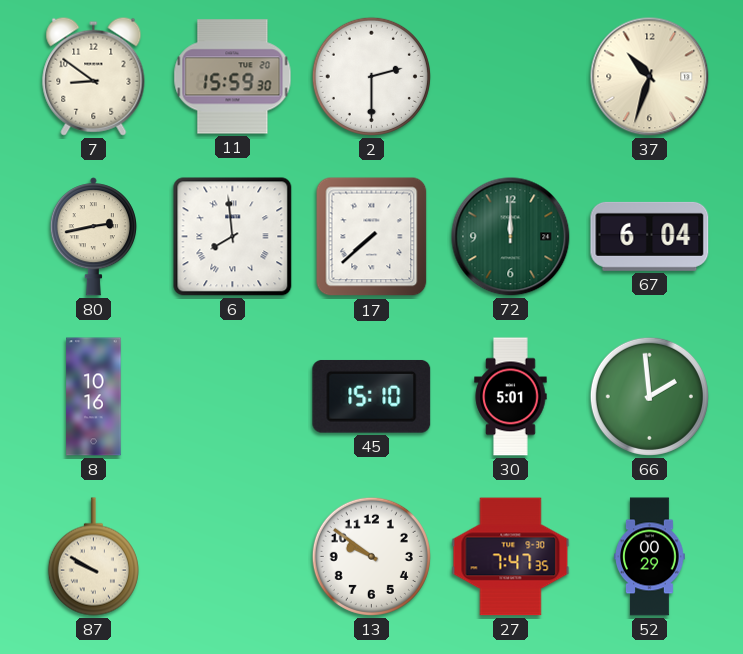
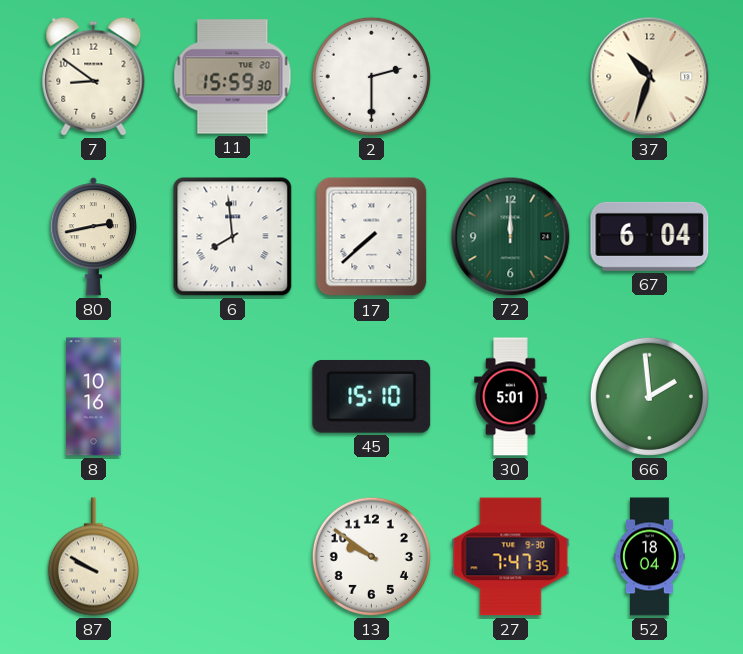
52: 00:29 -> 18:04
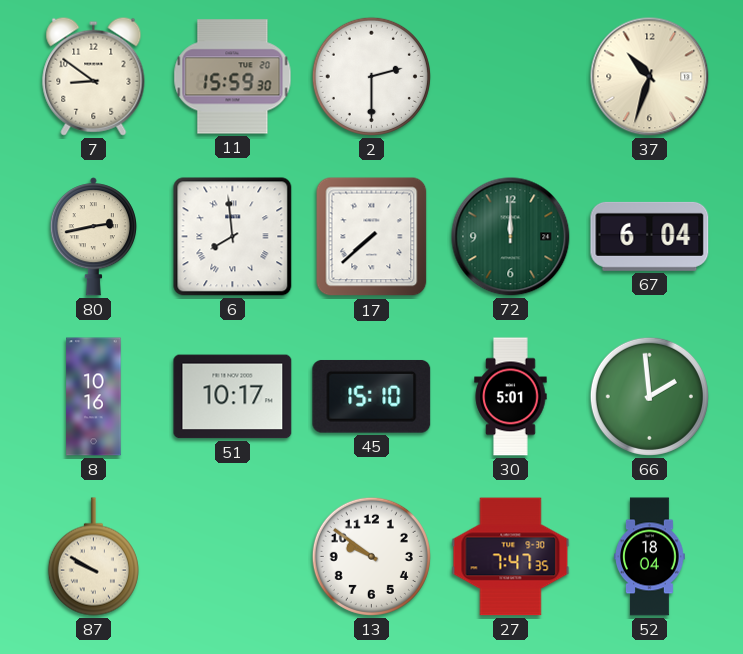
51: none -> 10:17
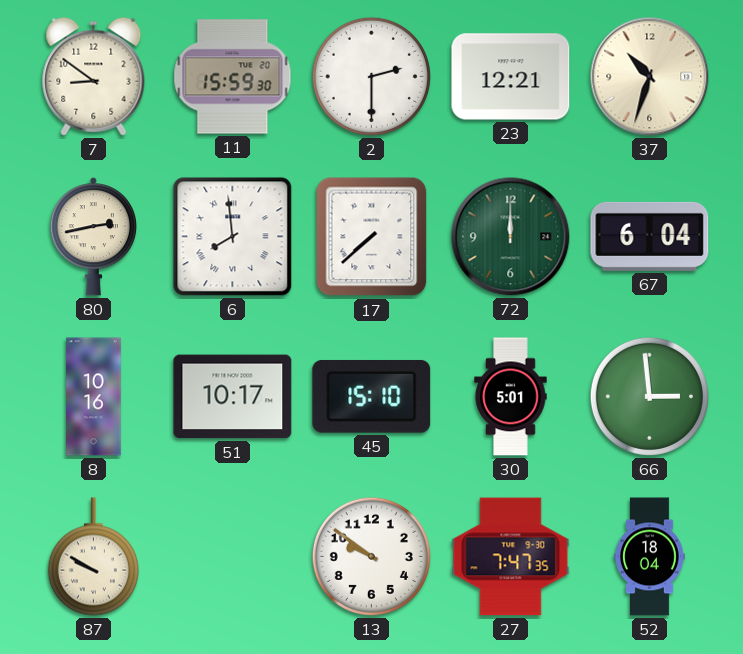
23: none -> 12:21
66: 1:59 -> 2:59
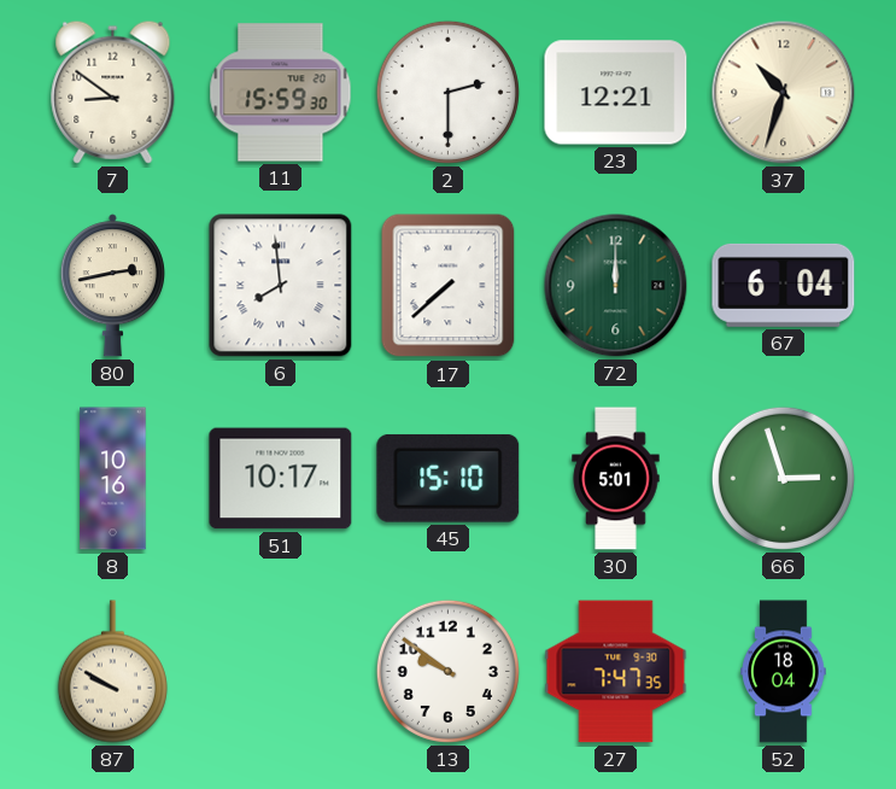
66: 2:59 -> 2:57
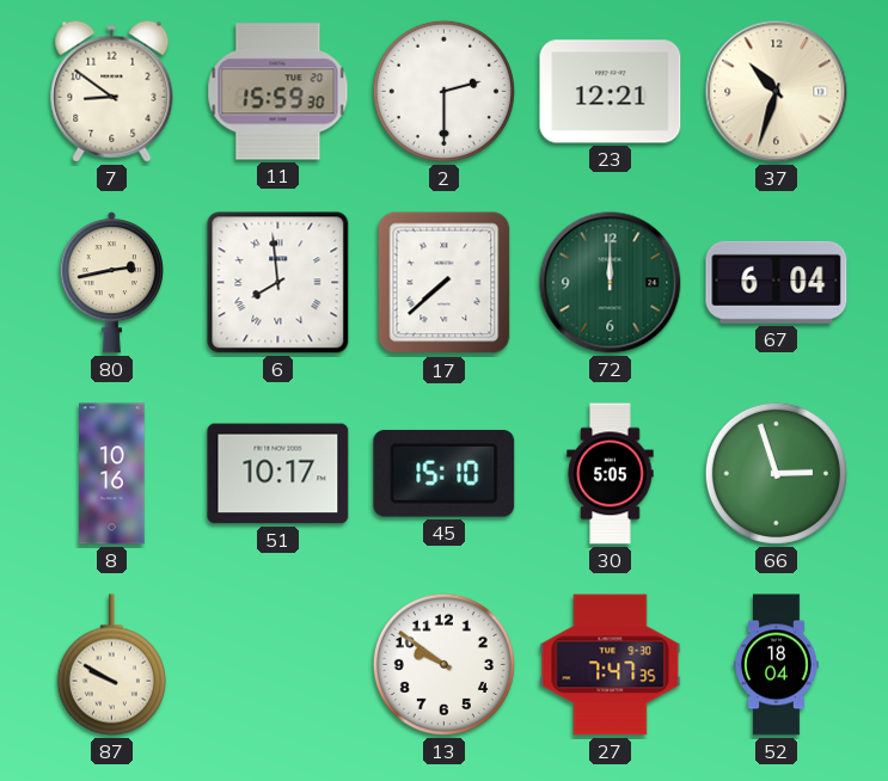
30: 5:01 -> 5:05
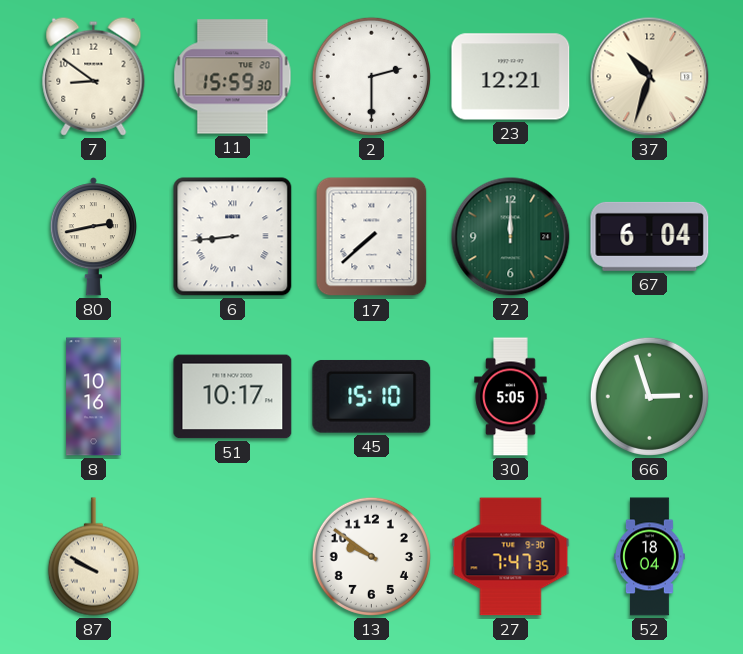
6: 7:59 -> 8:44
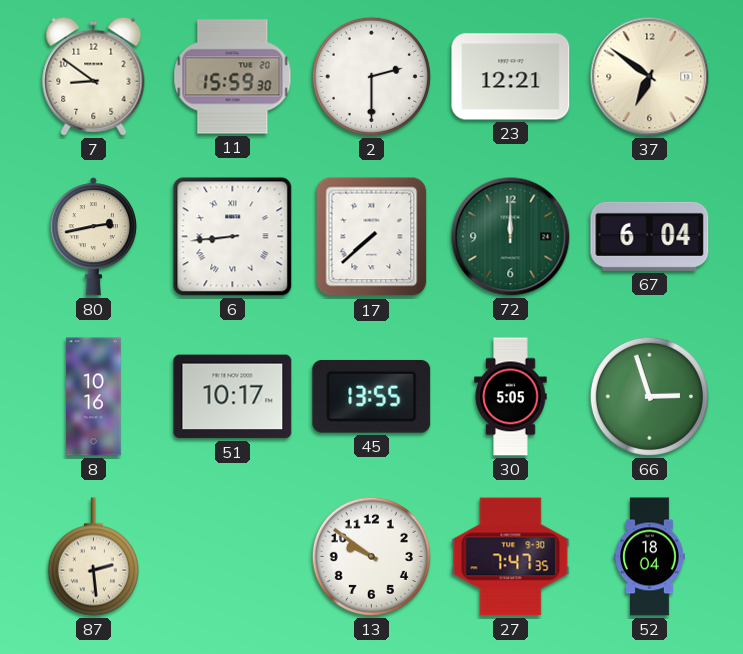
37: 10:33 -> 6:51
45: 15:10 -> 13:55
87: 9:50 -> 2:29
